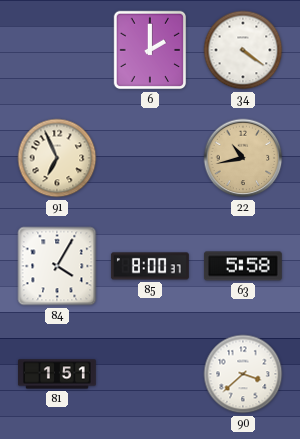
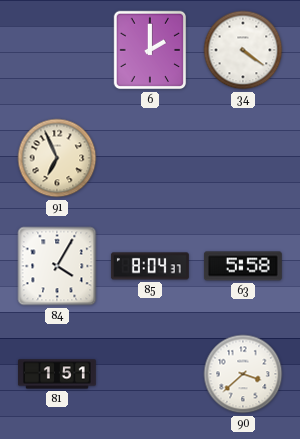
22: 10:43 -> none
85: 8:00 -> 8:04
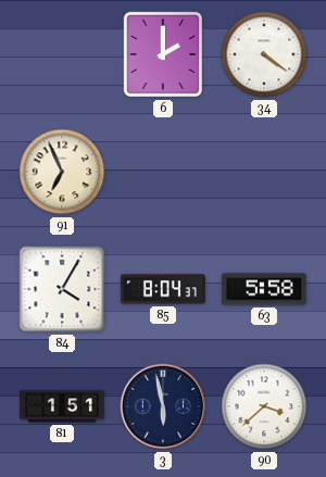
3: none -> 5:58
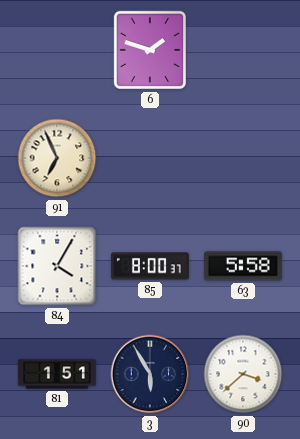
6: 2:00 -> 1:48
34: 4:21 -> none
85: 8:04 -> 8:00
3: 5:58 -> 5:55
